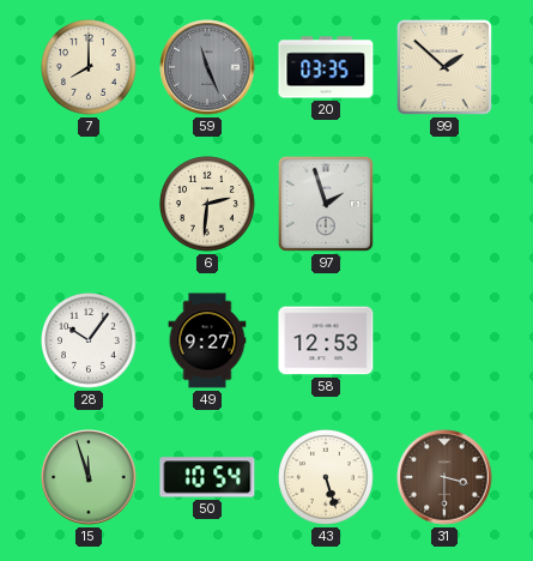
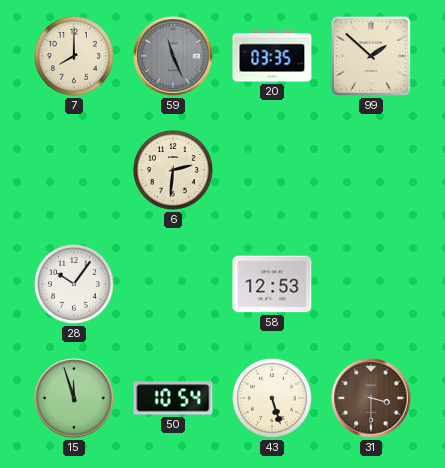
97: 1:57 -> none
49: 9:27 -> none
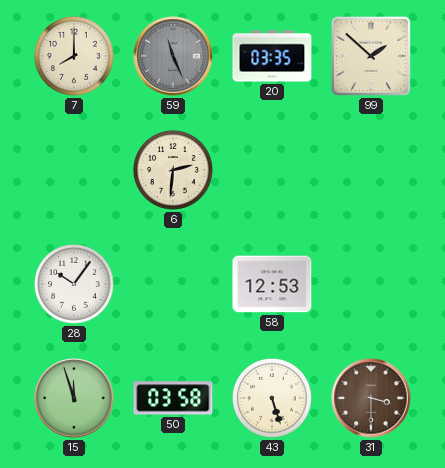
50: 10:54 -> 03:58
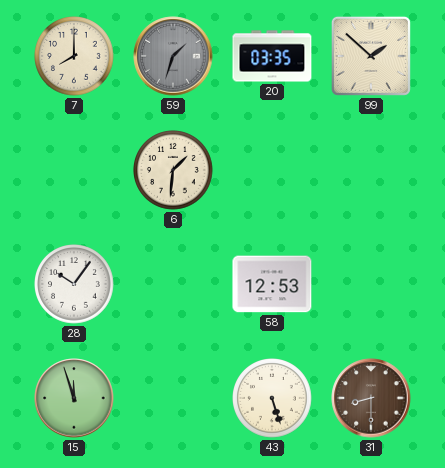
59: 11:26 -> 1:33
6: 2:31 -> 1:31
50: 03:58 -> none
31: 3:30 -> 8:30
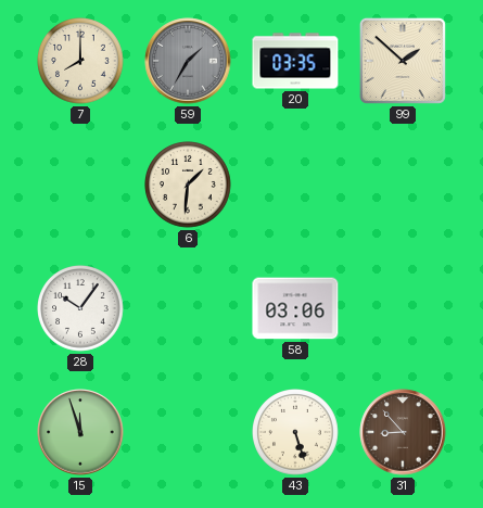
59: 1:33 -> 1:35
58: 12:53 -> 03:06
31: 8:30 -> 8:53
